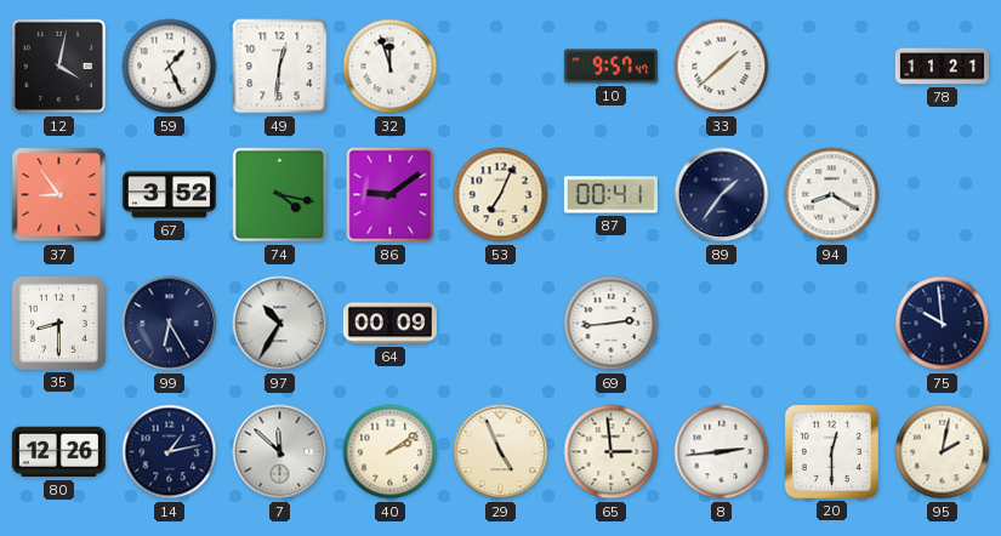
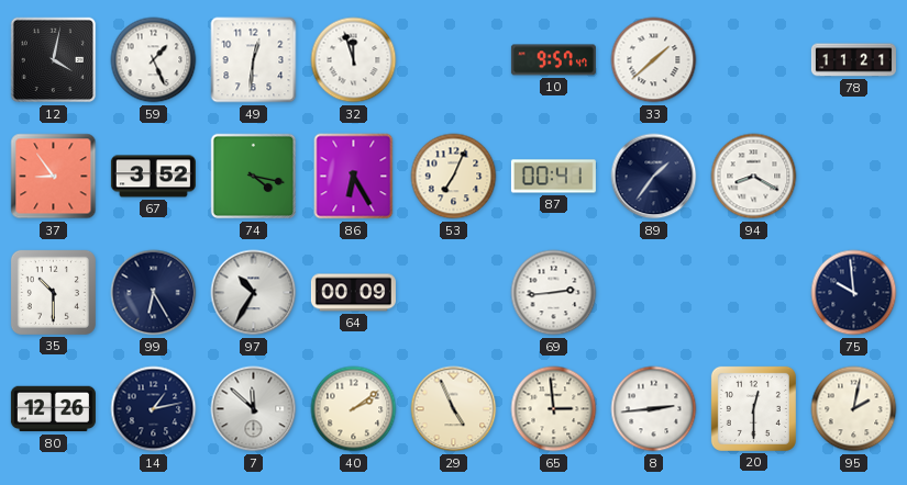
86: 9:09 -> 6:25
35: 8:30 -> 10:30
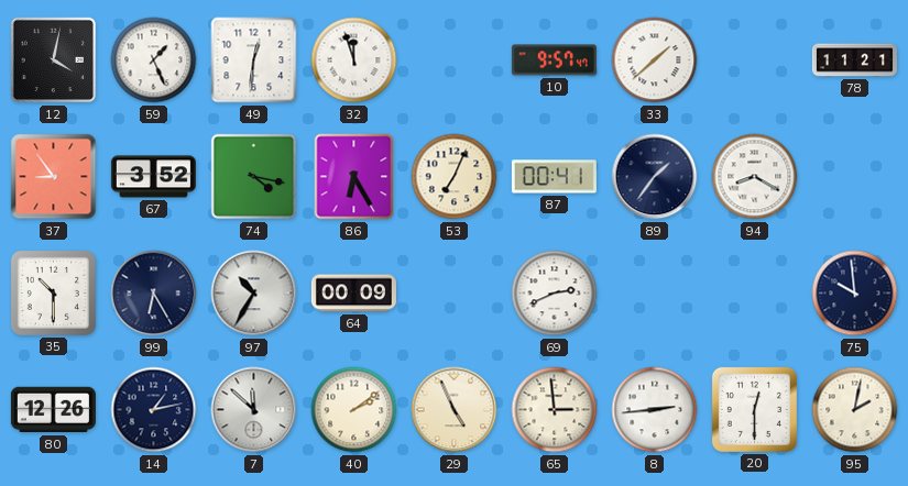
69: 2:44 -> 2:41
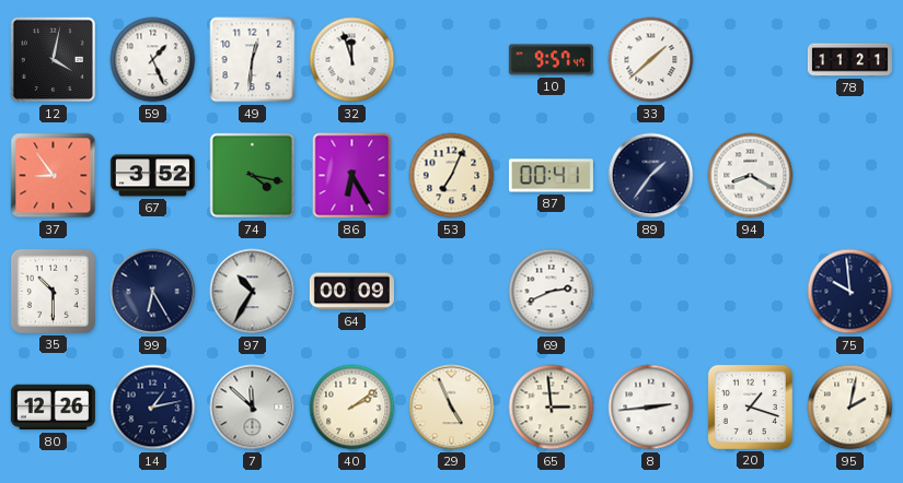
20: 12:30 -> 1:18
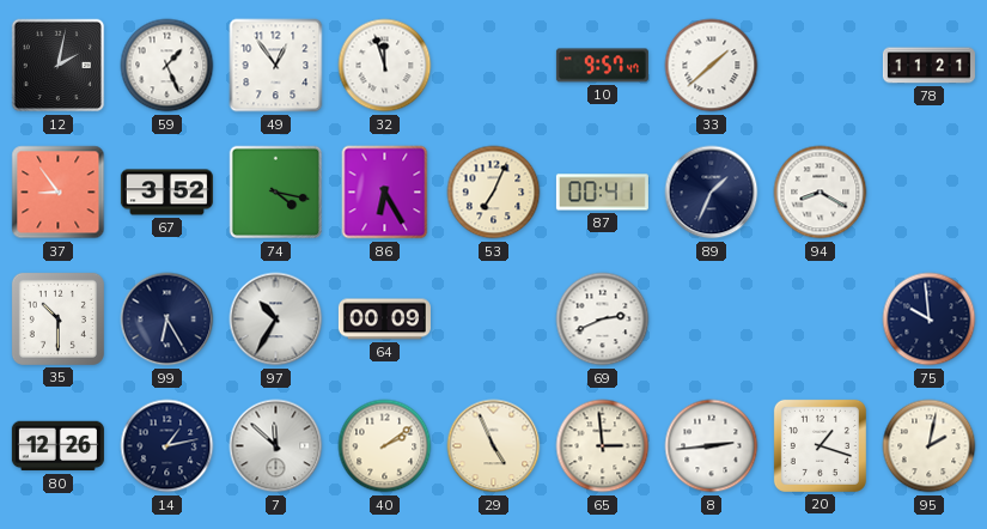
12: 4:02 -> 2:02
49: 12:31 -> 12:54
89: 1:36 -> 1:34
